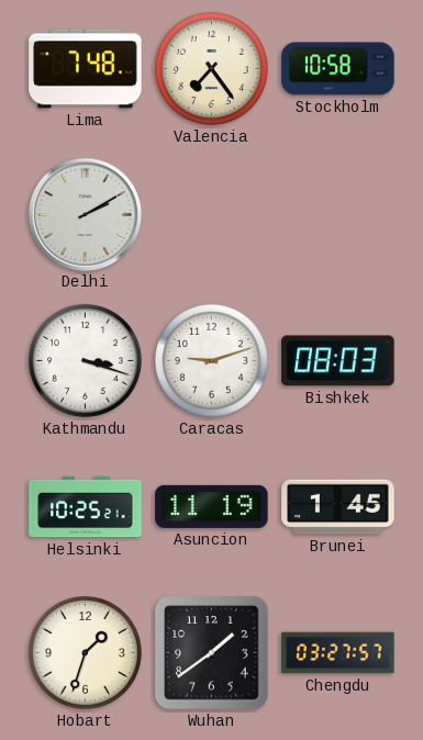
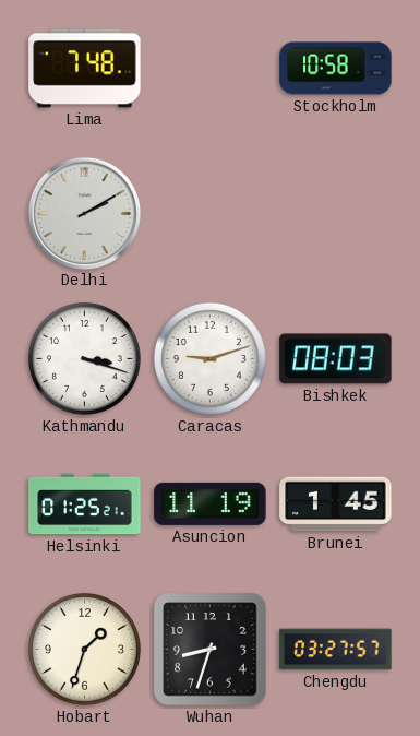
Valencia: 7:24 -> none
Helsinki: 10:25 -> 01:25
Wuhan: 1:39 -> 8:33
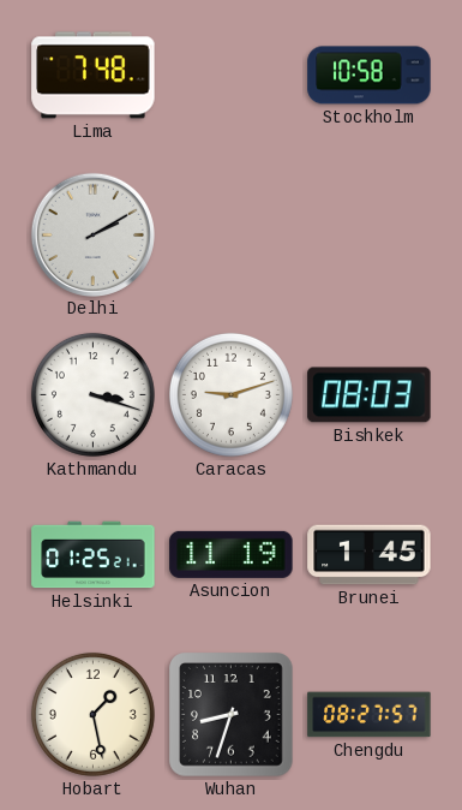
Hobart: 1:33 -> 1:28
Chengdu: 03:27 -> 08:27
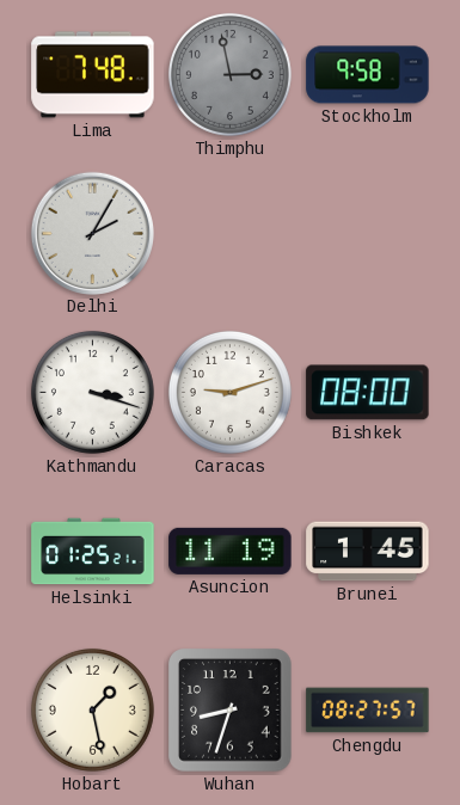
Thimphu: none -> 2:58
Stockholm: 10:58 -> 9:58
Delhi: 2:10 -> 2:05
Bishkek: 08:03 -> 08:00
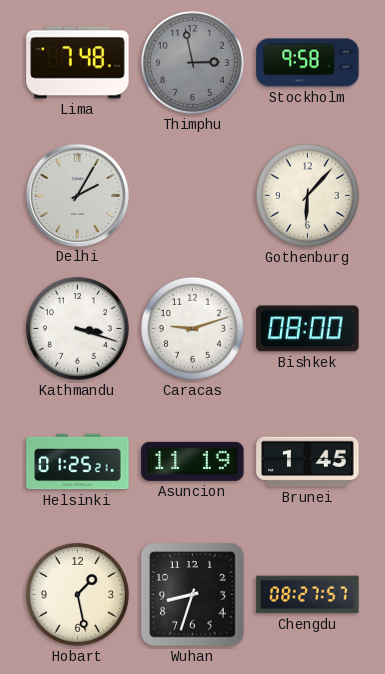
Gothenburg: none -> 6:07
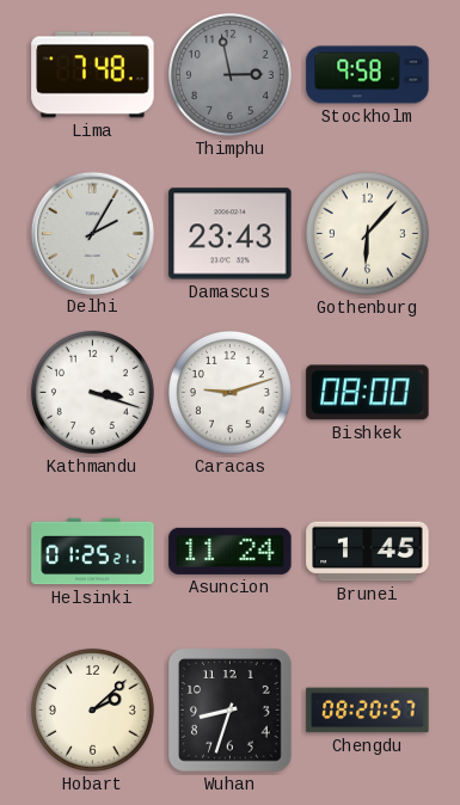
Damascus: none -> 23:43
Asuncion: 11:19 -> 11:24
Hobart: 1:28 -> 2:08
Chengdu: 08:27 -> 08:20
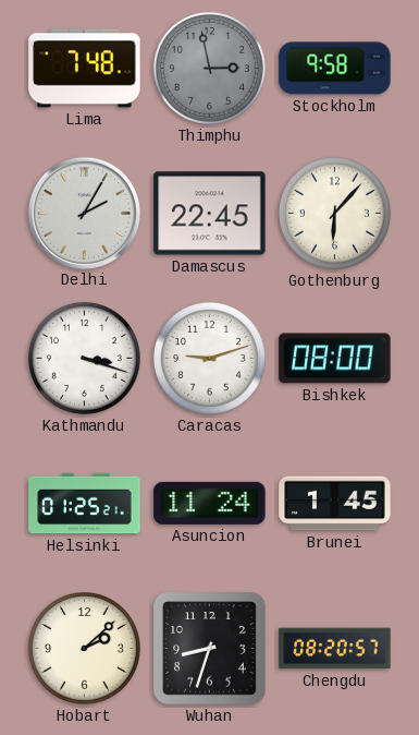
Damascus: 23:43 -> 22:45
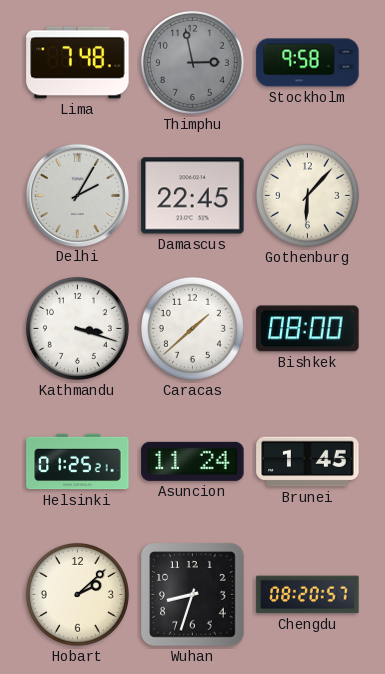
Caracas: 9:12 -> 1:38
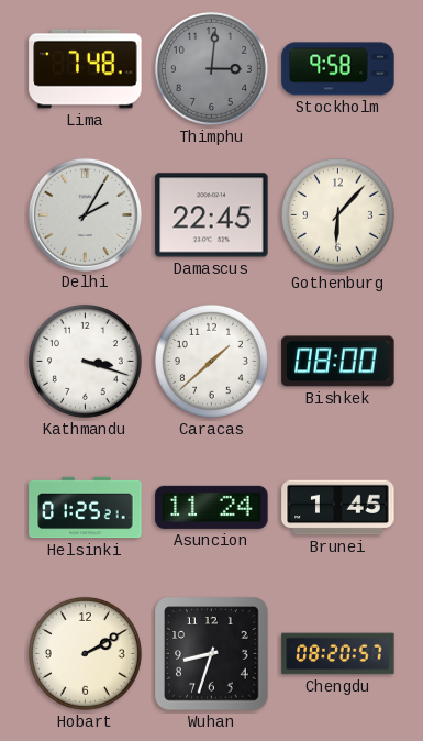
Thimphu: 2:58 -> 3:01
Hobart: 2:08 -> 2:10
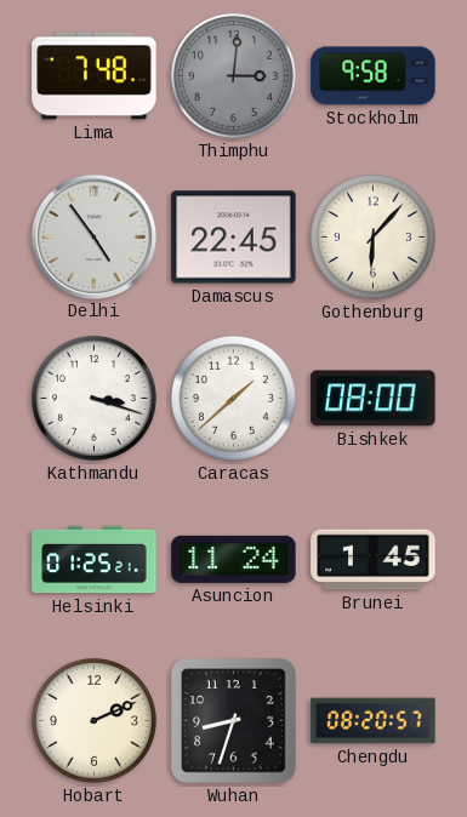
Delhi: 2:05 -> 4:54
Hobart: 2:10 -> 2:11
